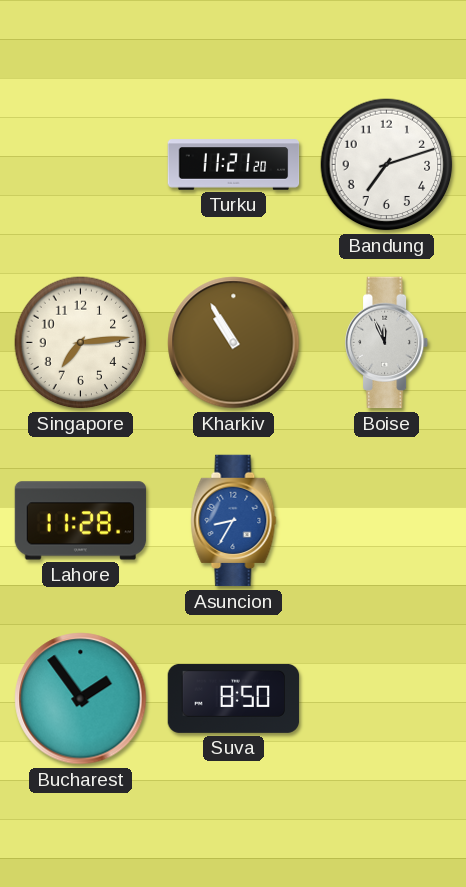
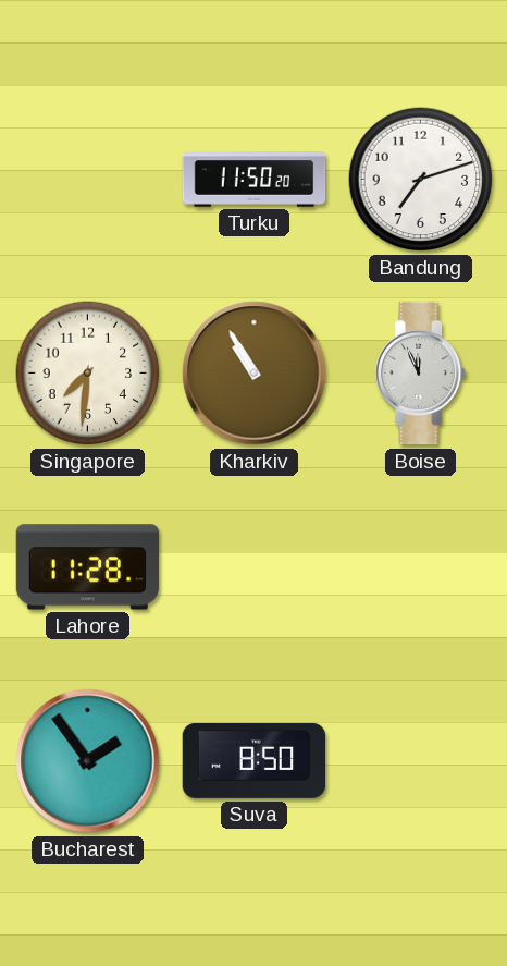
Turku: 11:21 -> 11:50
Singapore: 7:14 -> 7:31
Asuncion: 8:35 -> none
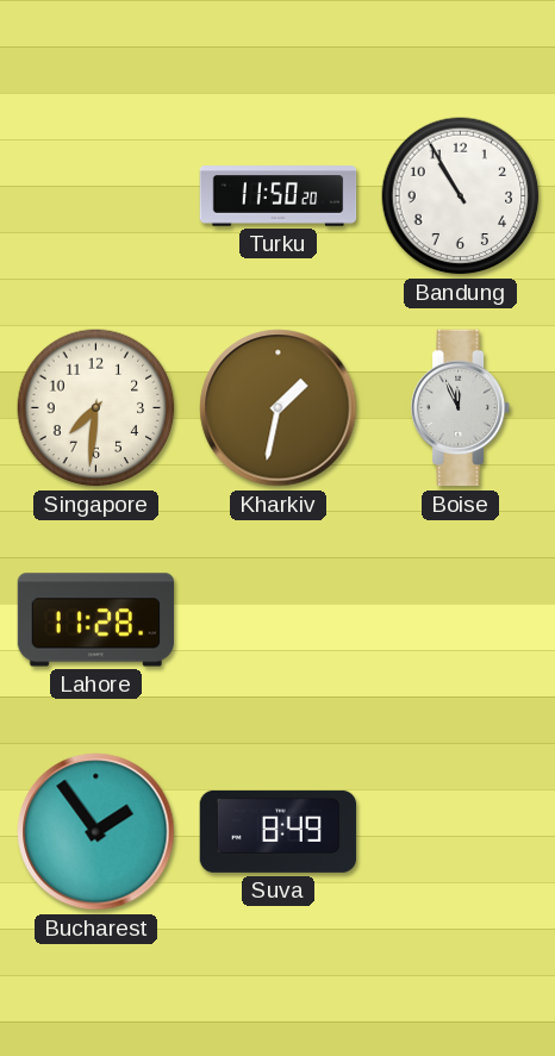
Bandung: 7:12 -> 10:55
Kharkiv: 10:55 -> 1:32
Suva: 8:50 -> 8:49
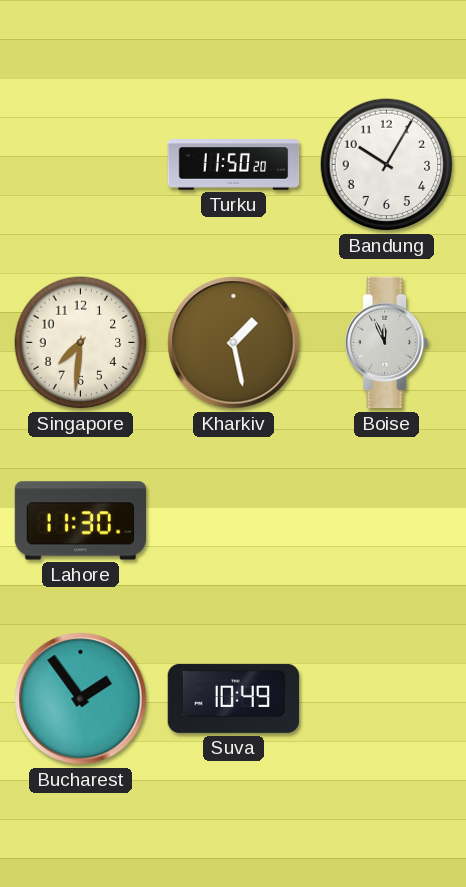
Bandung: 10:55 -> 10:05
Kharkiv: 1:32 -> 1:28
Lahore: 11:28 -> 11:30
Suva: 8:49 -> 10:49
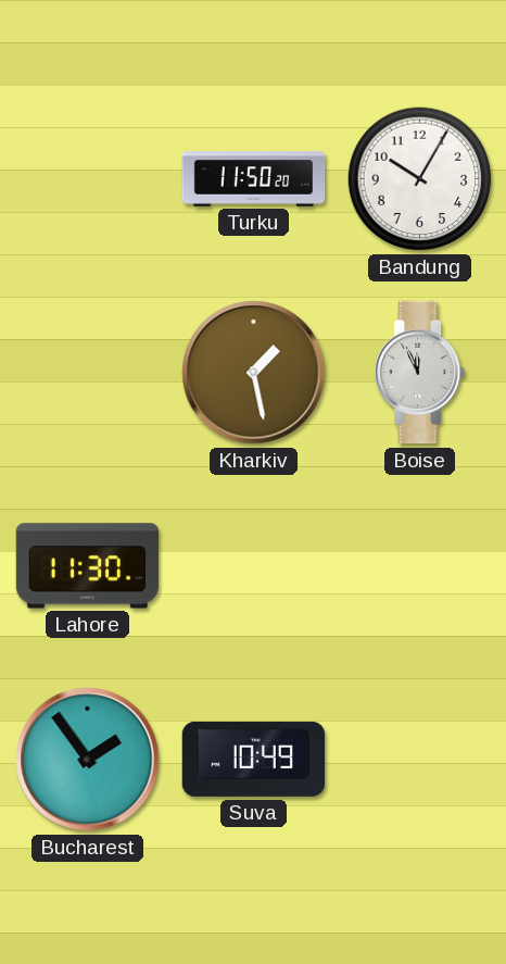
Singapore: 7:31 -> none
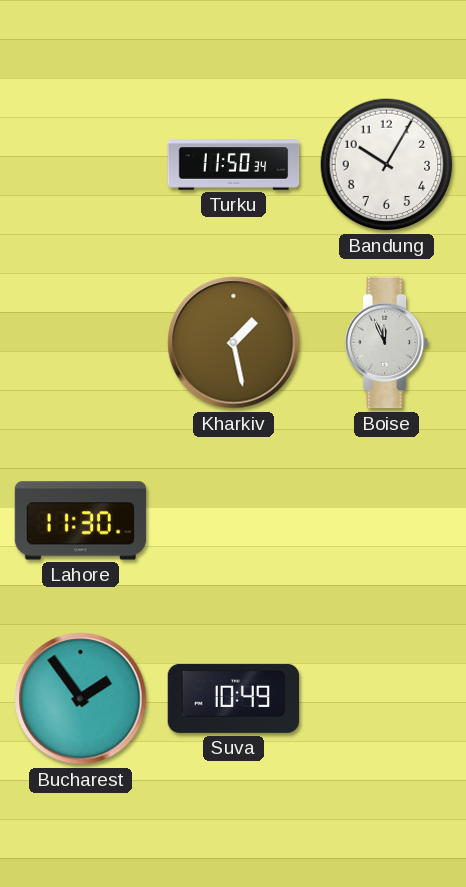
Turku: 11:50:20 -> 11:50:34
